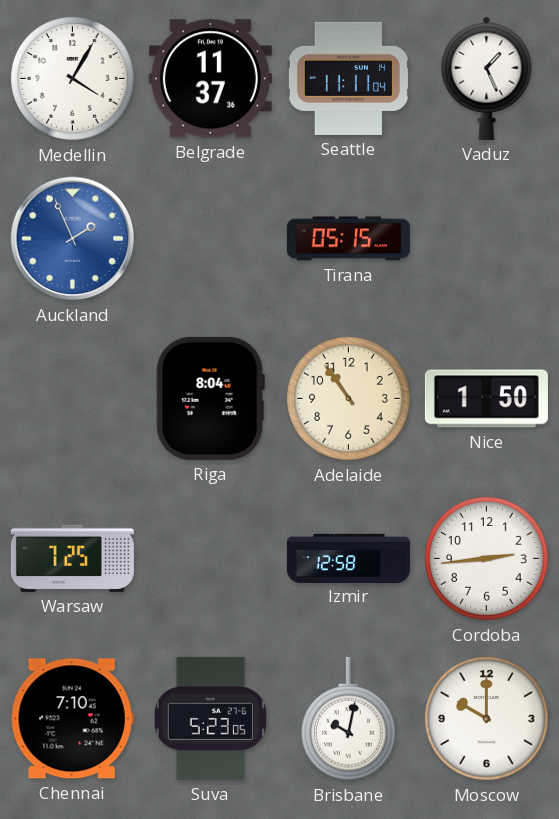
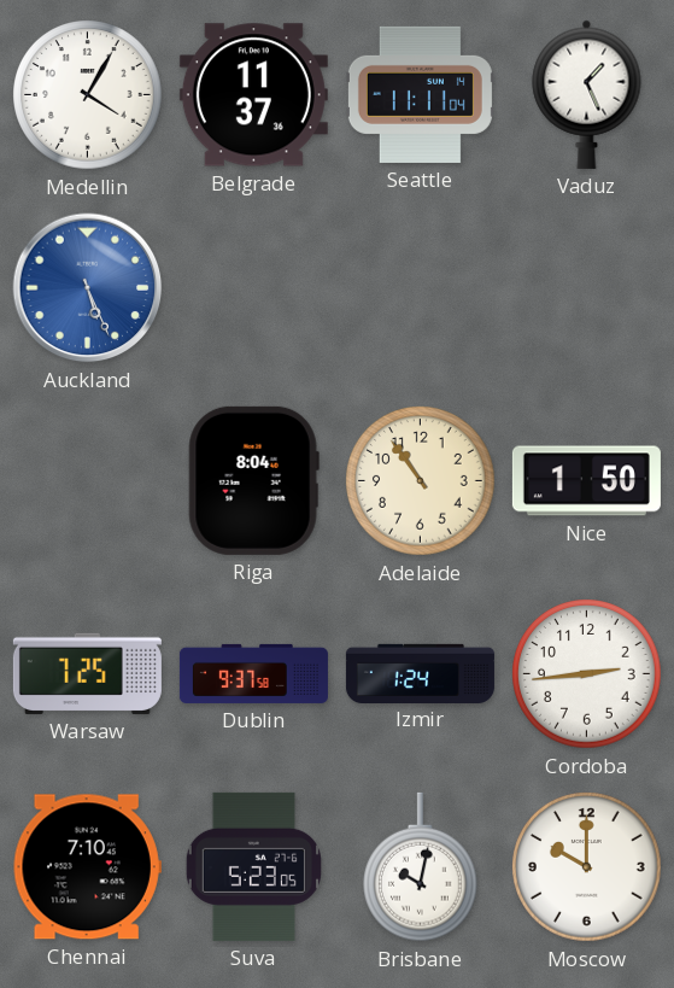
Auckland: 1:56 -> 5:26
Tirana: 05:15 -> none
Dublin: none -> 9:37
Izmir: 12:58 -> 1:24
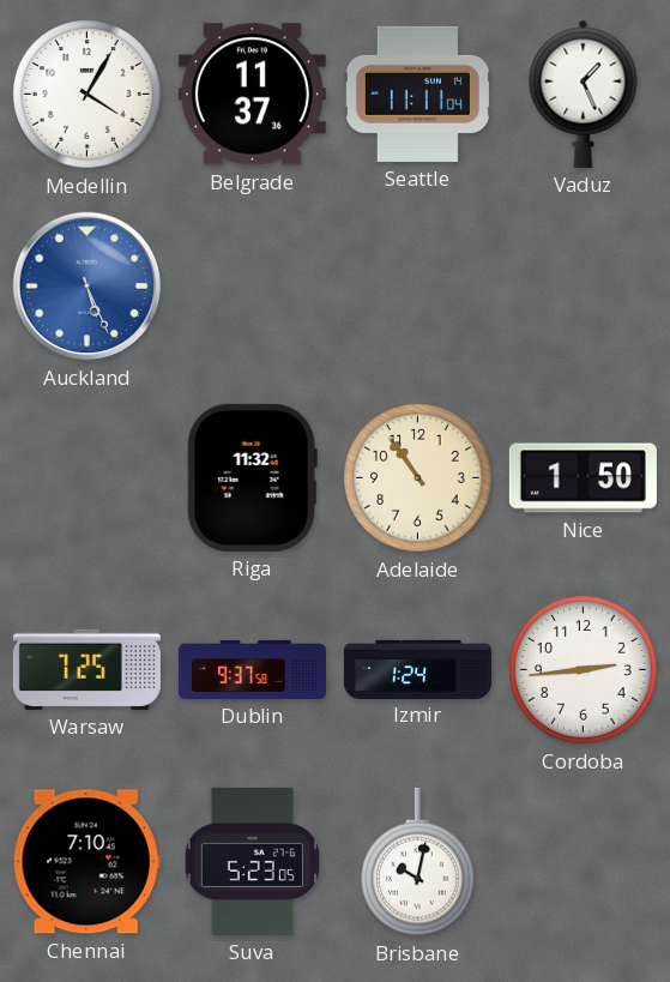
Riga: 8:04 -> 11:32
Moscow: 10:00 -> none
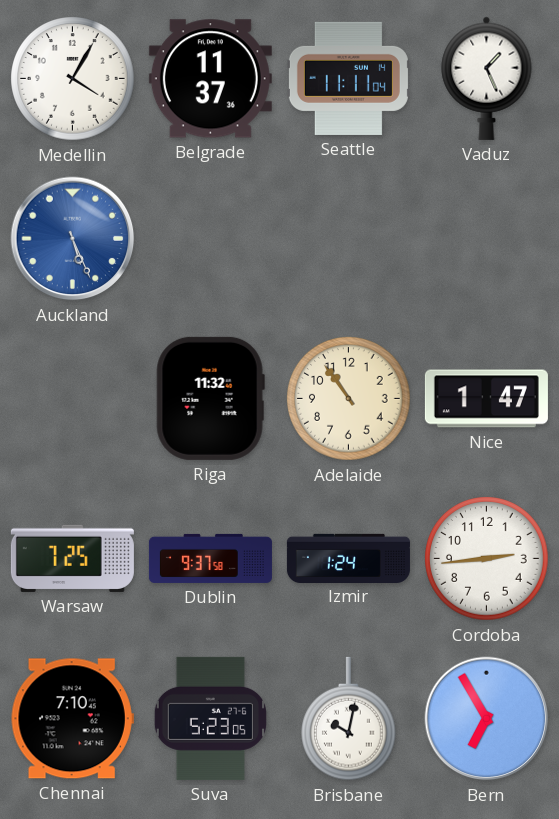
Nice: 1:50 -> 1:47
Bern: none -> 6:55
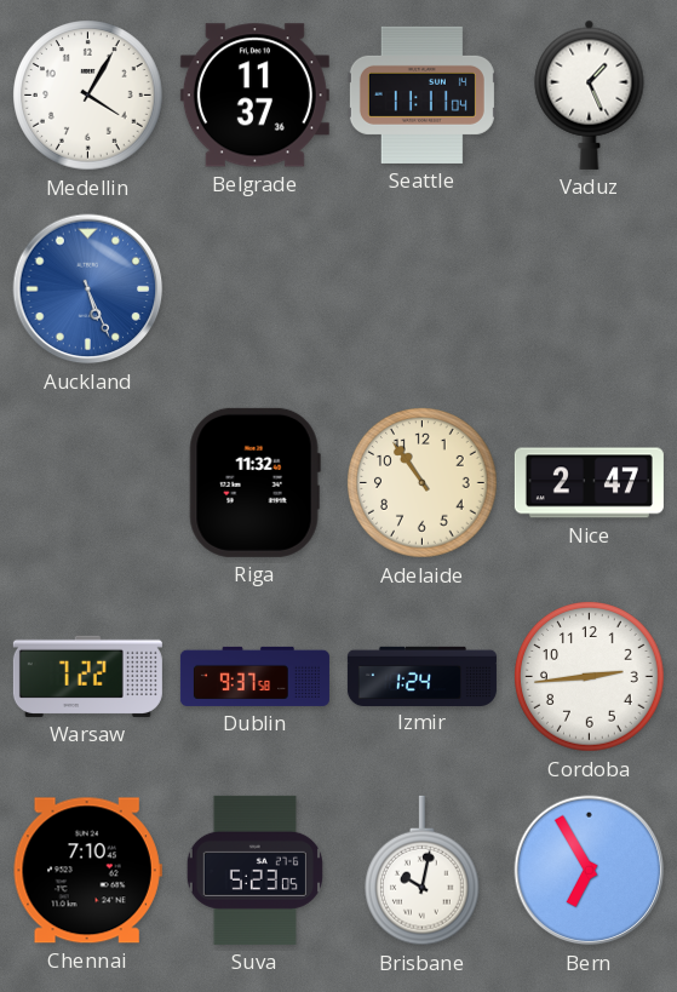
Nice: 1:47 -> 2:47
Warsaw: 7:25 -> 7:22
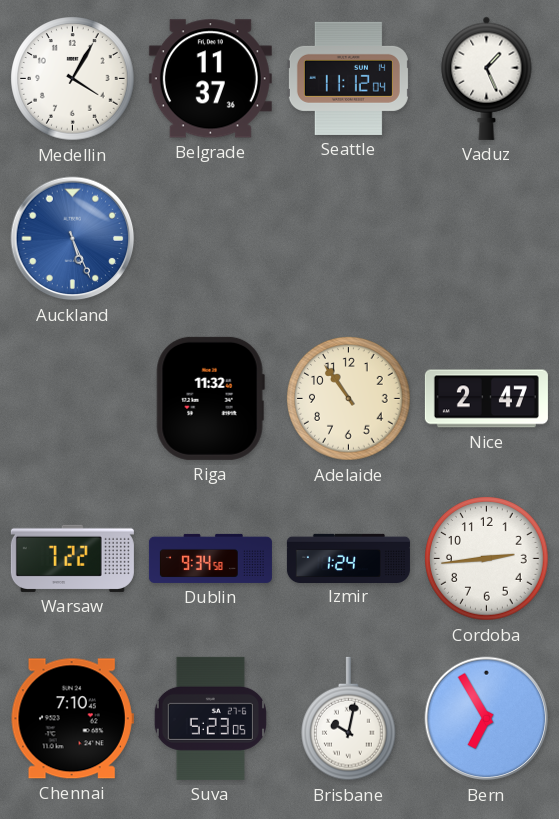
Seattle: 11:11 -> 11:12
Dublin: 9:37 -> 9:34
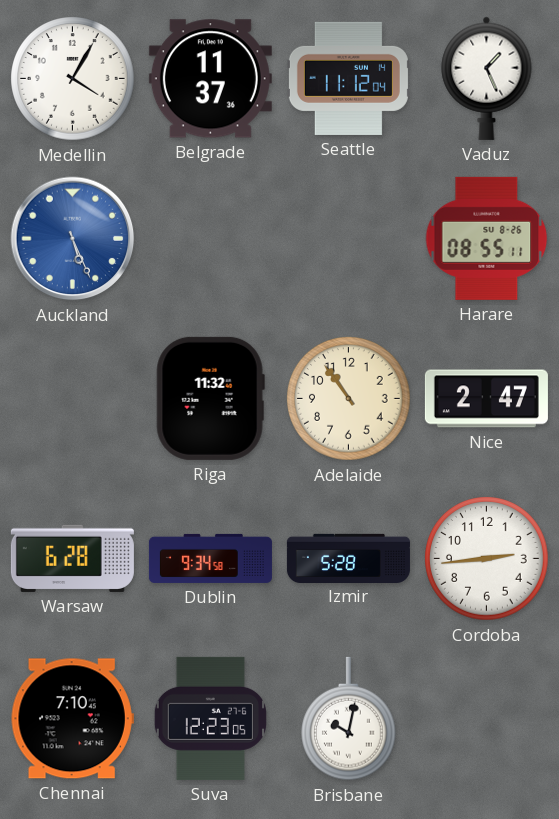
Harare: none -> 08:55
Warsaw: 7:22 -> 6:28
Izmir: 1:24 -> 5:28
Suva: 5:23 -> 12:23
Bern: 6:55 -> none
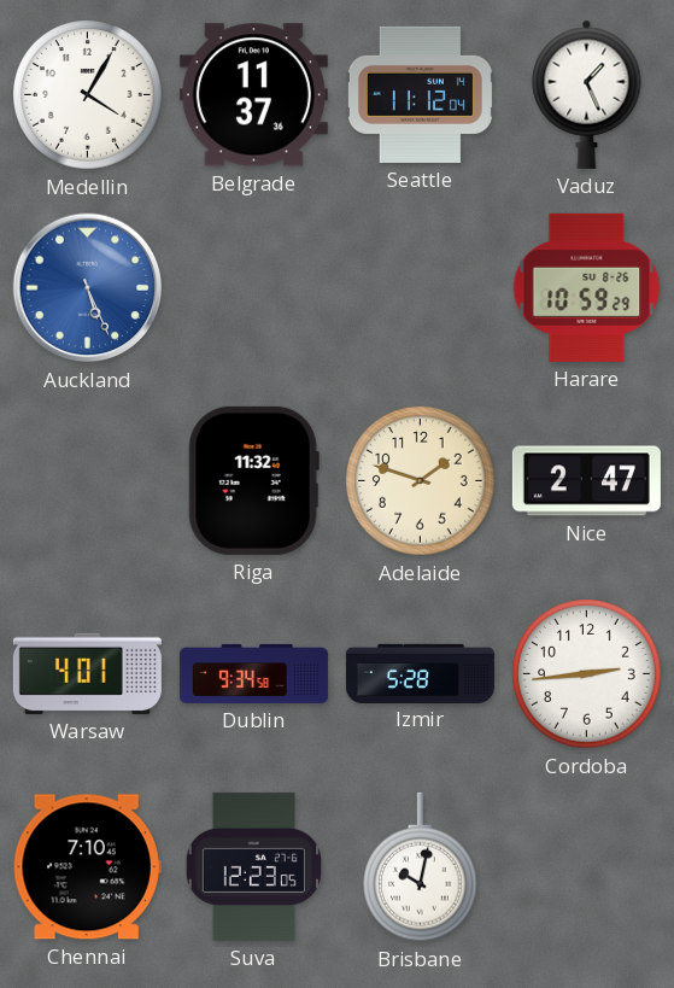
Harare: 08:55 -> 10:59
Adelaide: 10:54 -> 1:48
Warsaw: 6:28 -> 4:01
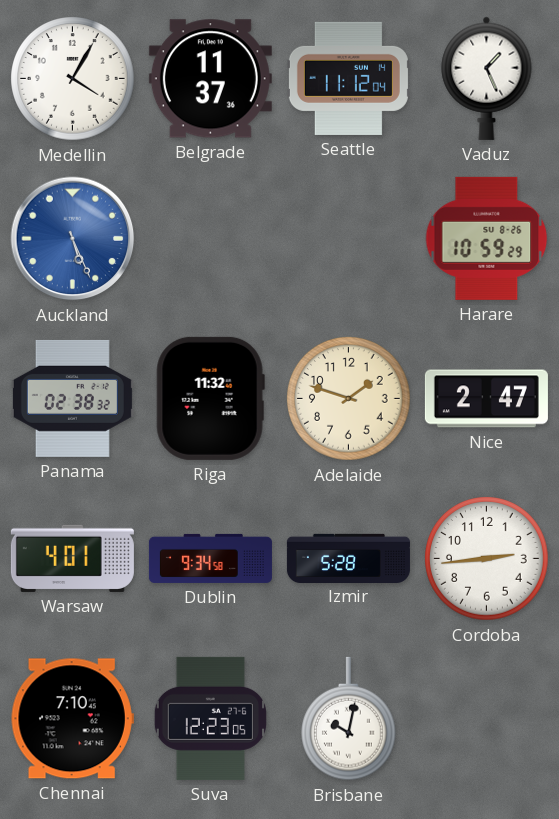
Panama: none -> 02:38
